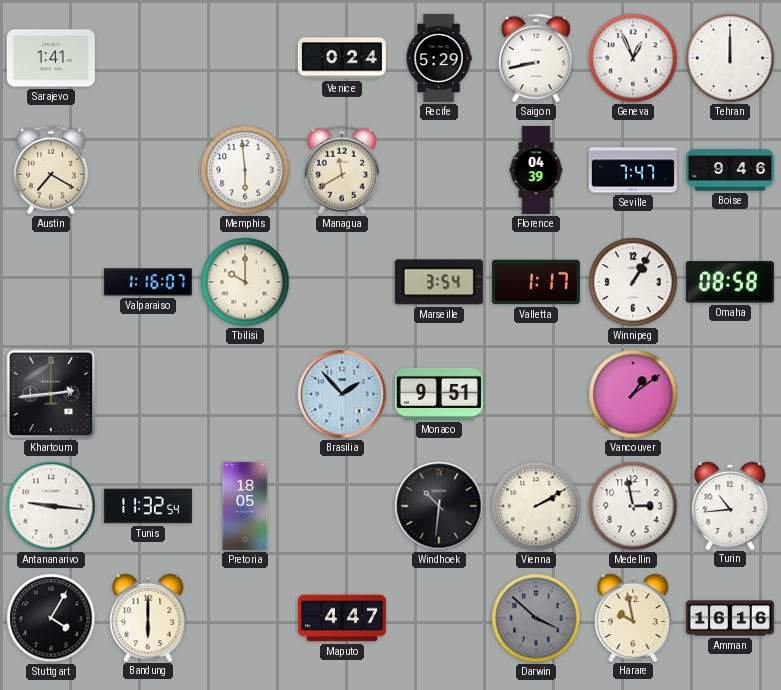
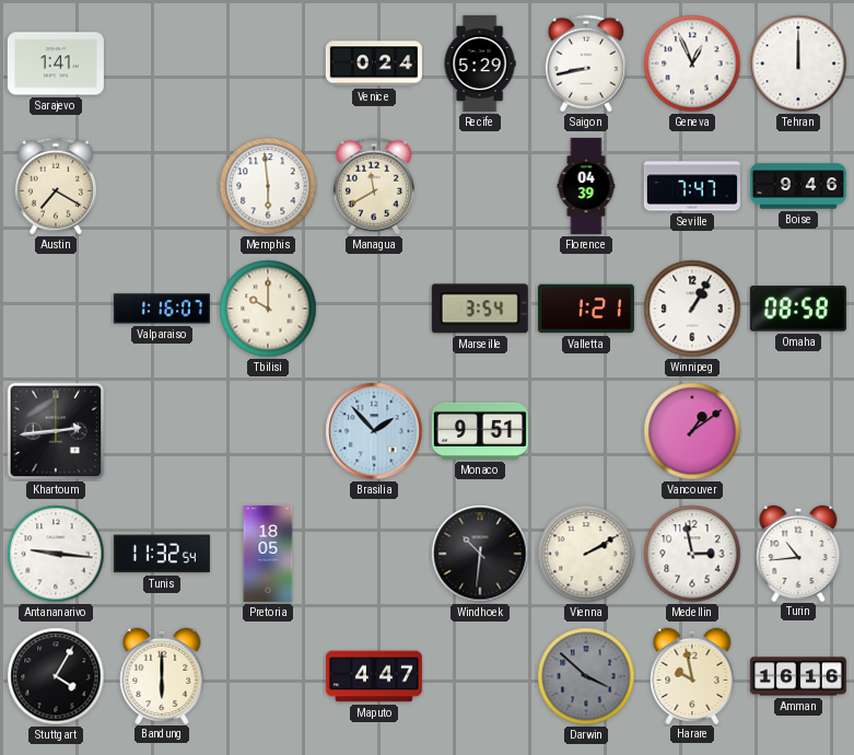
Valletta: 1:17 -> 1:21
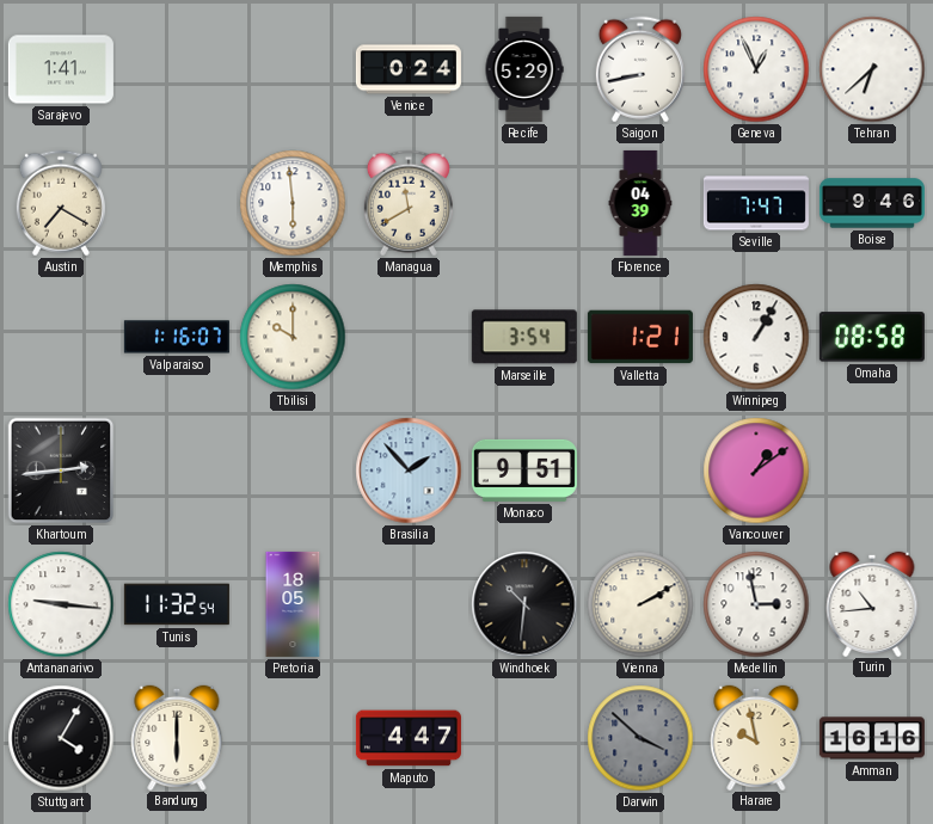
Tehran: 12:00 -> 6:38
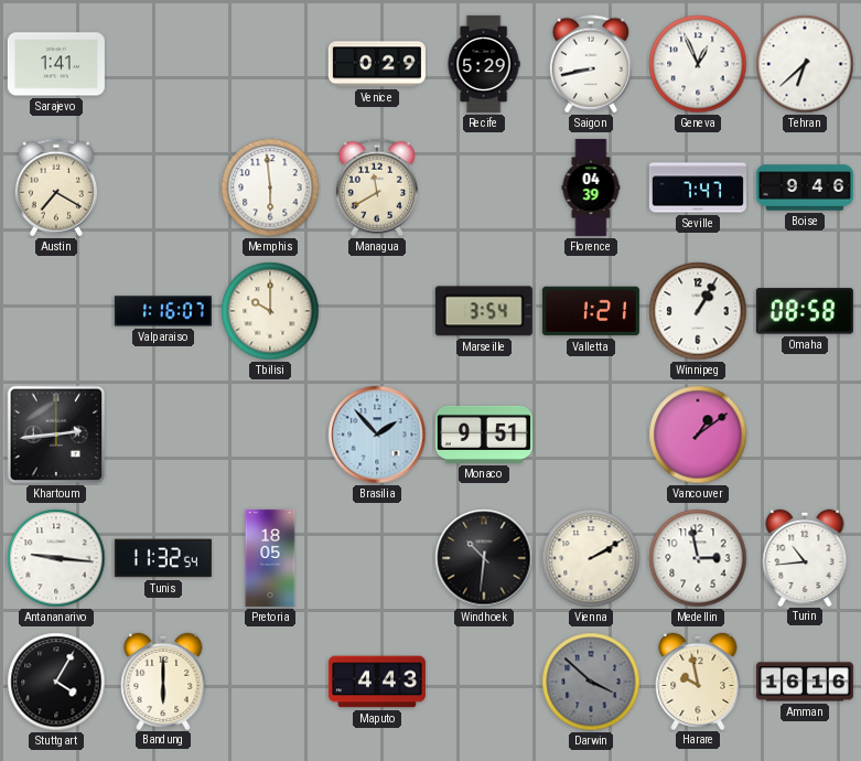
Venice: 0:24 -> 0:29
Maputo: 4:47 -> 4:43
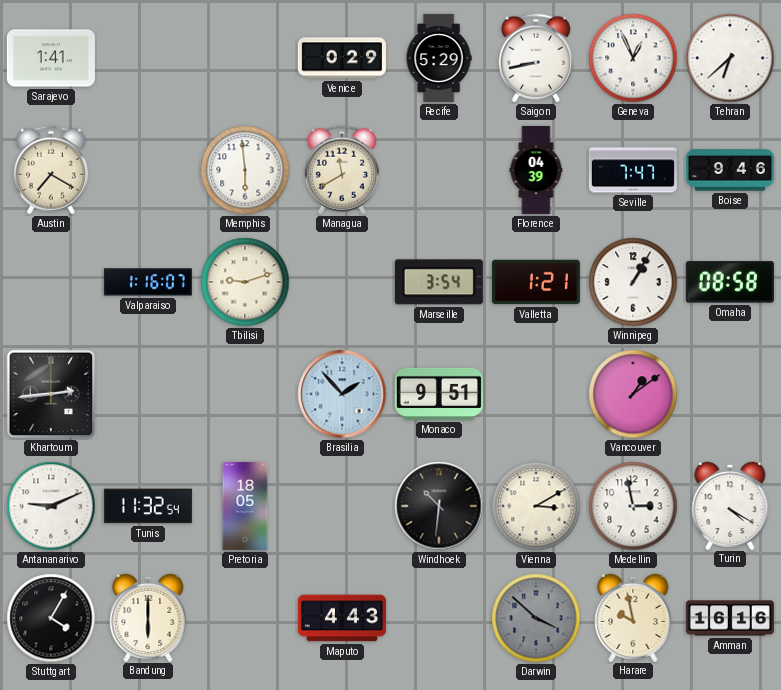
Tbilisi: 10:00 -> 9:12
Antananarivo: 9:16 -> 9:11
Vienna: 2:10 -> 3:10
Turin: 10:44 -> 4:20
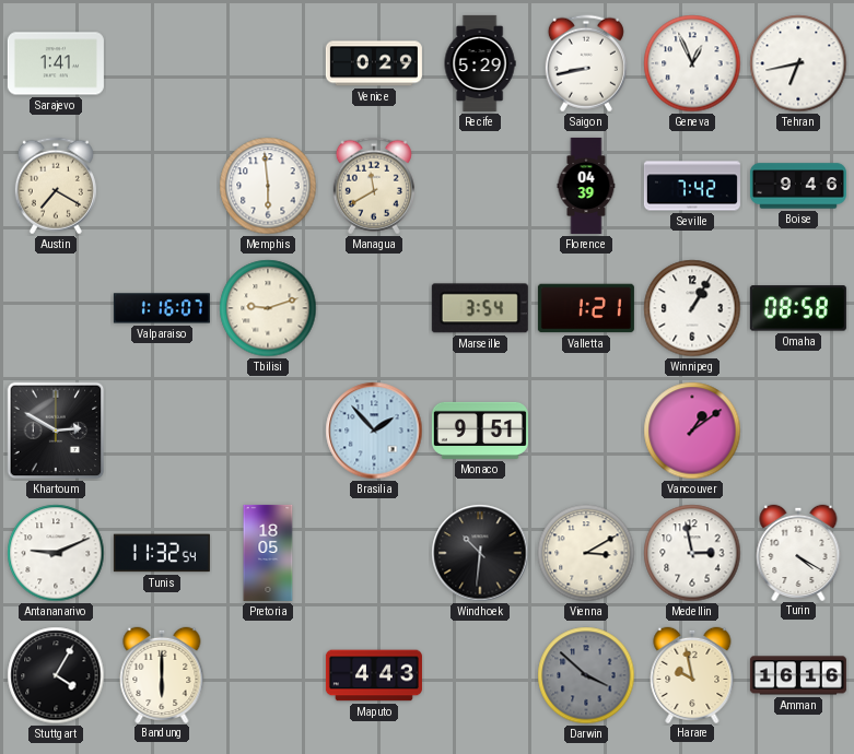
Tehran: 6:38 -> 6:43
Seville: 7:47 -> 7:42
Khartoum: 2:44 -> 2:50
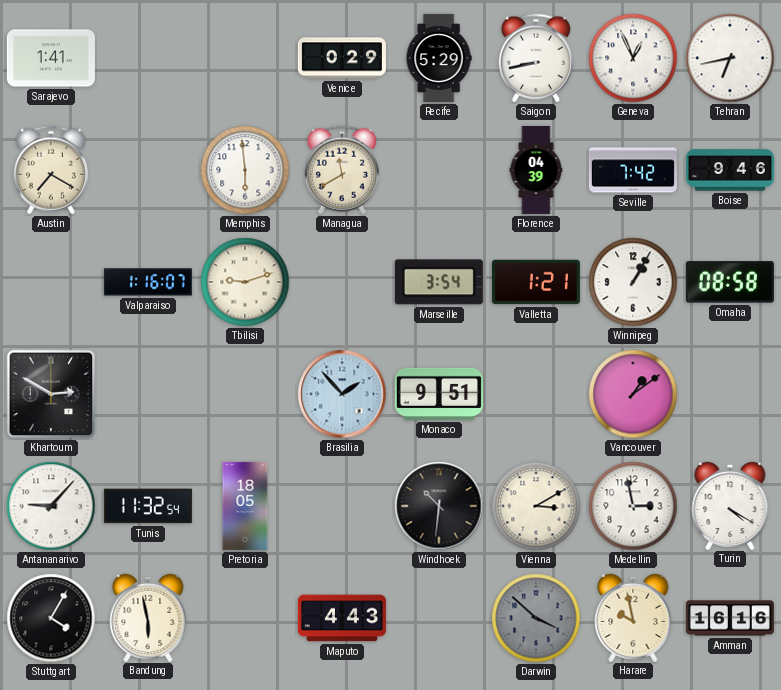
Antananarivo: 9:11 -> 9:07
Bandung: 6:00 -> 5:58
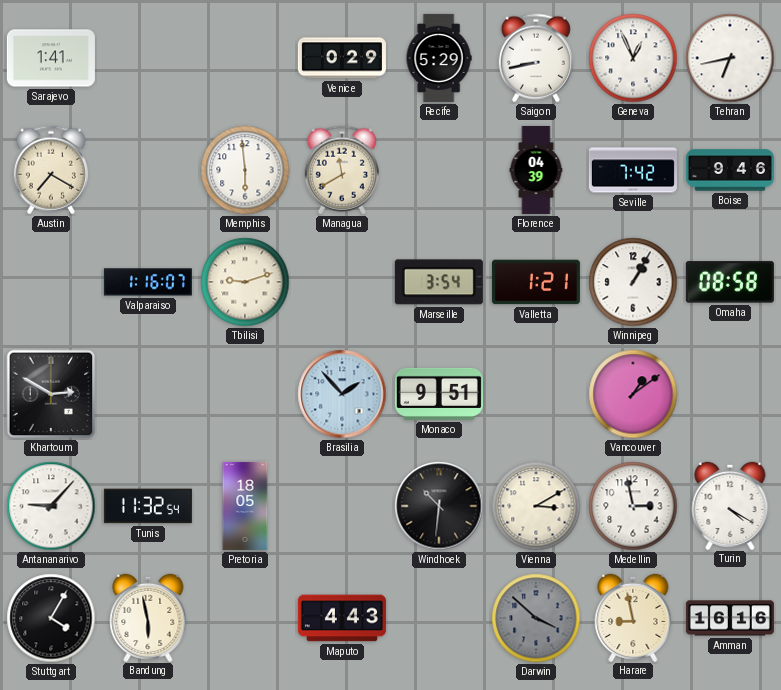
Harare: 9:58 -> 8:58
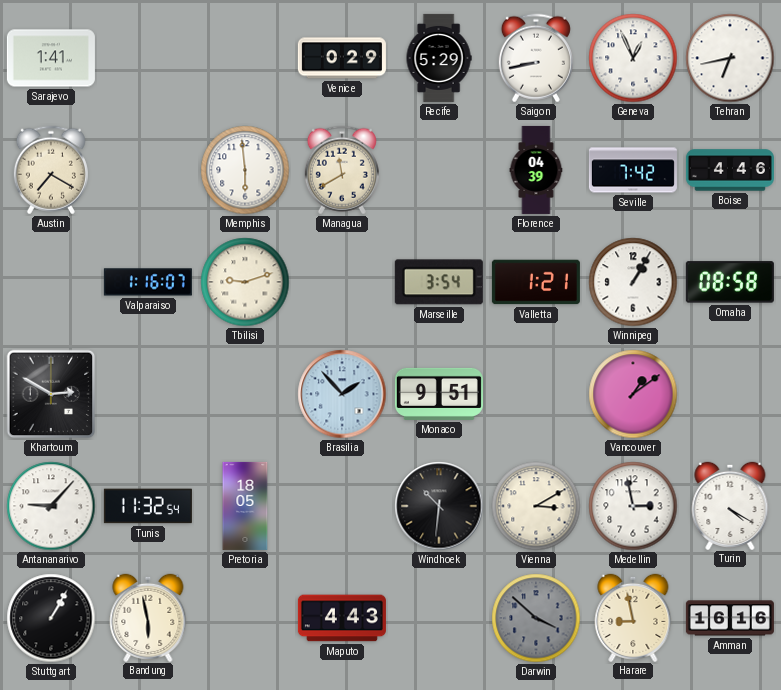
Boise: 9:46 -> 4:46
Stuttgart: 4:05 -> 1:05
